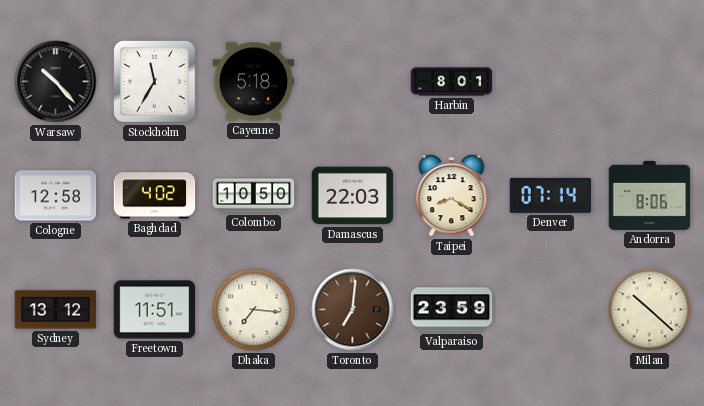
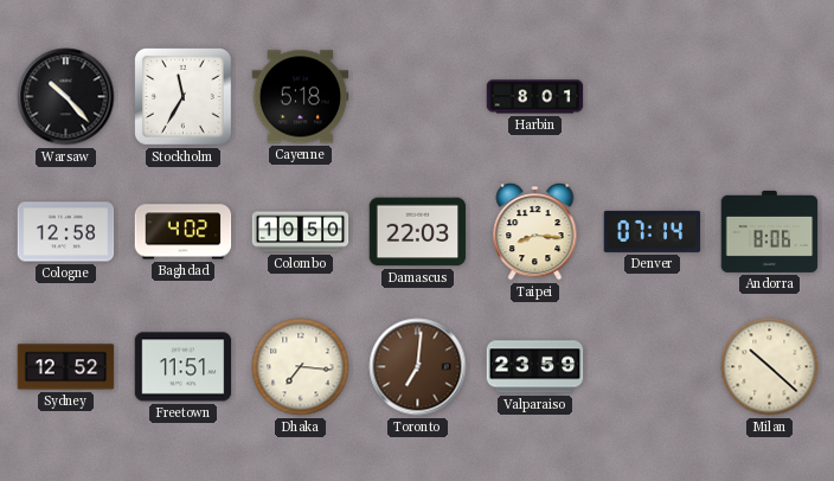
Taipei: 8:20 -> 8:16
Sydney: 13:12 -> 12:52
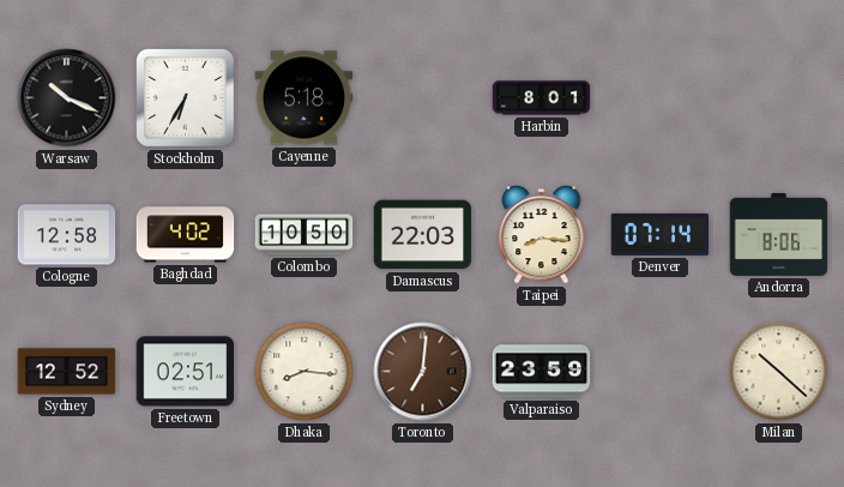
Warsaw: 10:23 -> 10:19
Stockholm: 11:35 -> 6:35
Freetown: 11:51 -> 02:51
Dhaka: 7:16 -> 8:16
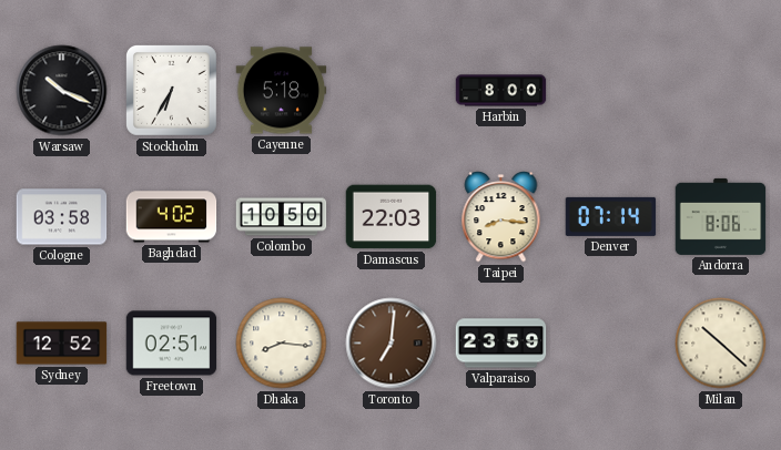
Harbin: 8:01 -> 8:00
Cologne: 12:58 -> 03:58
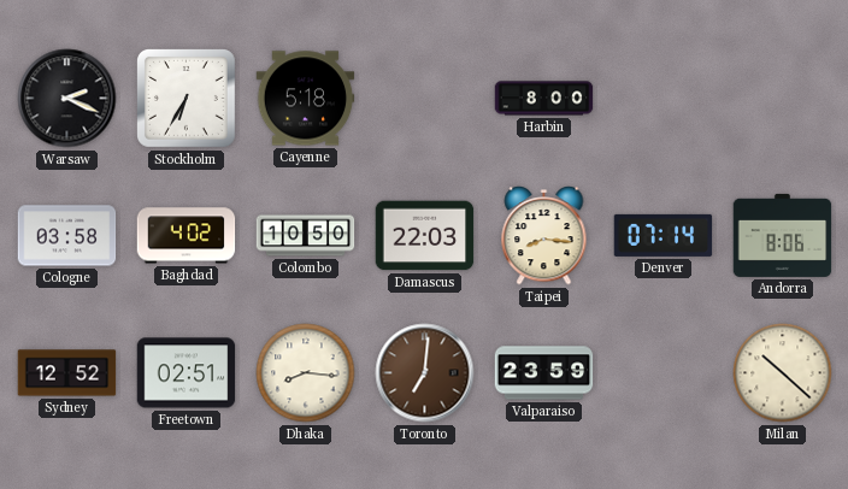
Warsaw: 10:19 -> 2:19
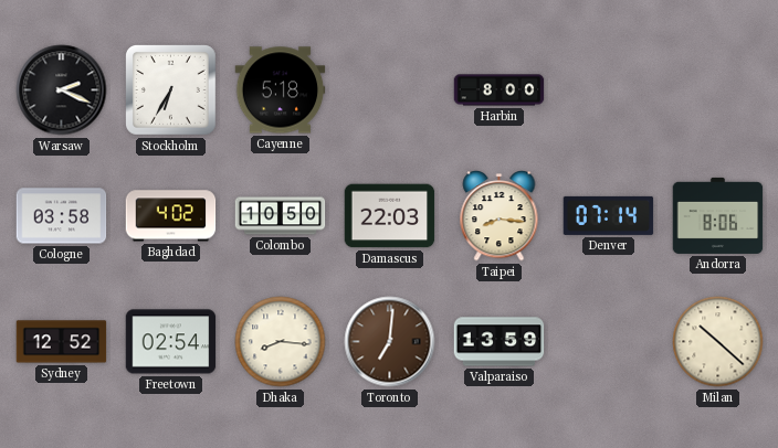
Freetown: 02:51 -> 02:54
Valparaiso: 23:59 -> 13:59
